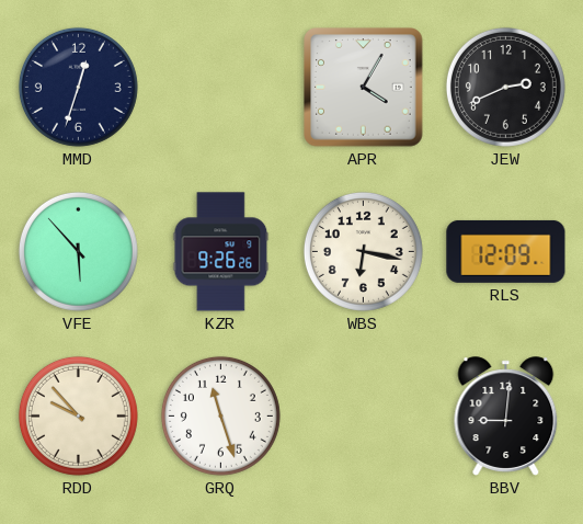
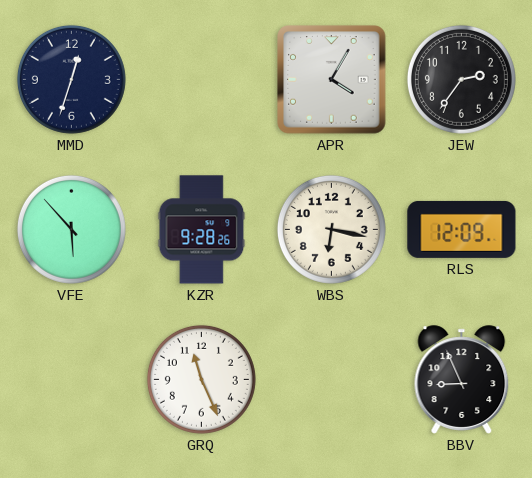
JEW: 2:41 -> 2:36
KZR: 9:26 -> 9:28
RDD: 9:53 -> none
GRQ: 11:27 -> 11:26
BBV: 9:01 -> 8:56
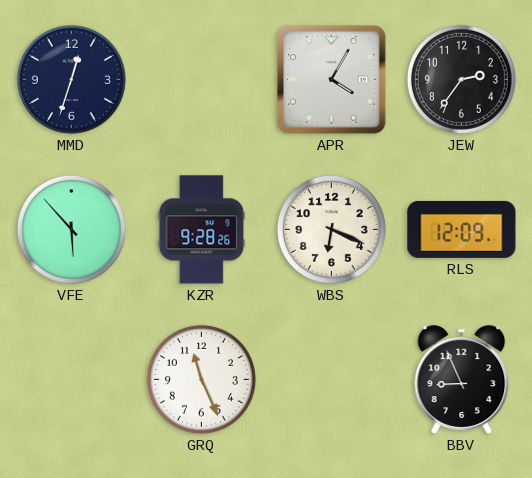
WBS: 6:17 -> 6:19
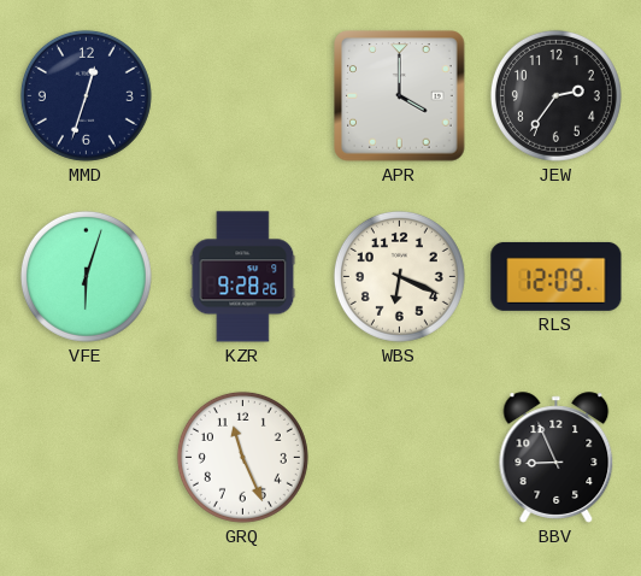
APR: 4:05 -> 4:00
VFE: 5:53 -> 6:03
